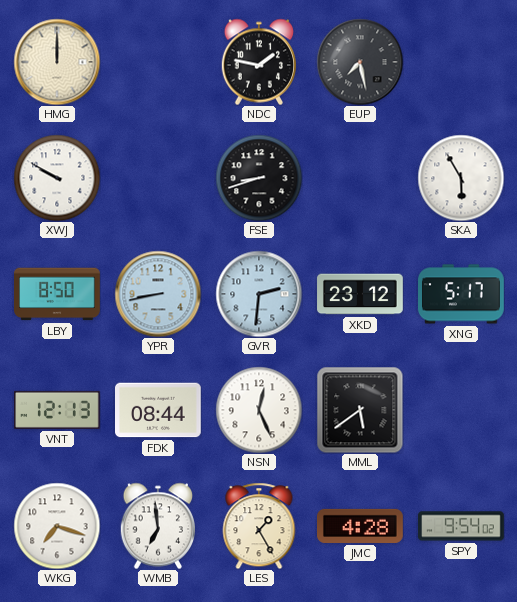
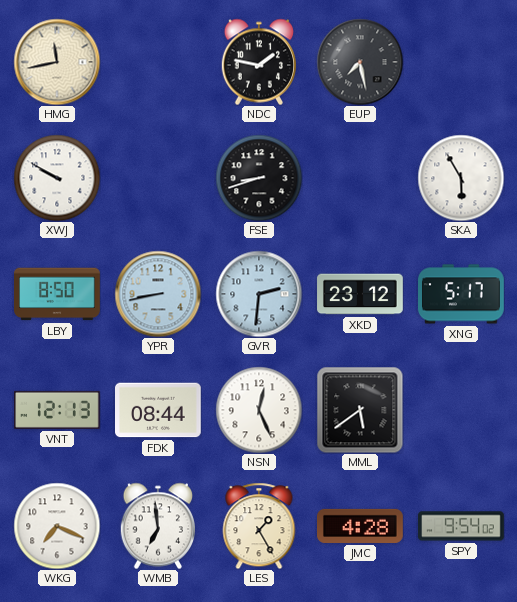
HMG: 12:00 -> 11:43
WKG: 7:18 -> 7:19
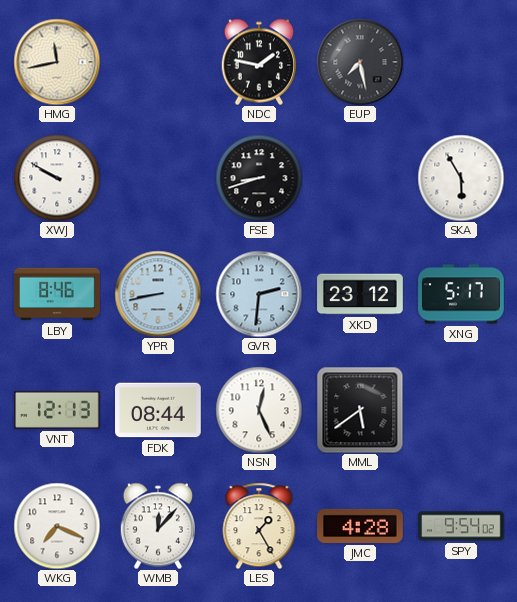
LBY: 8:50 -> 8:46
WMB: 6:59 -> 12:07
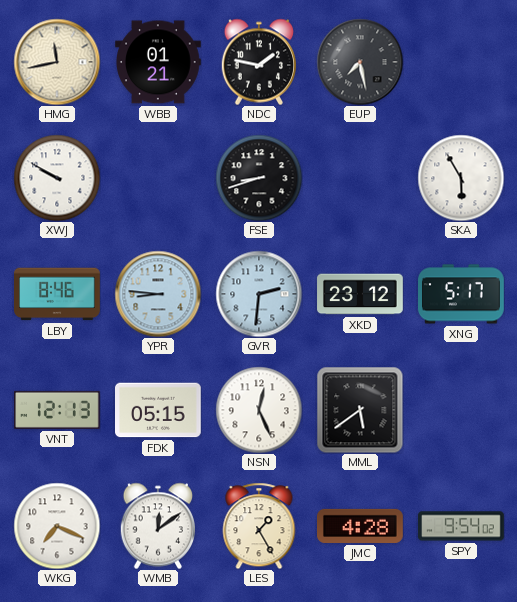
WBB: none -> 01:21
YPR: 8:43 -> 8:46
FDK: 08:44 -> 05:15
WMB: 12:07 -> 12:09
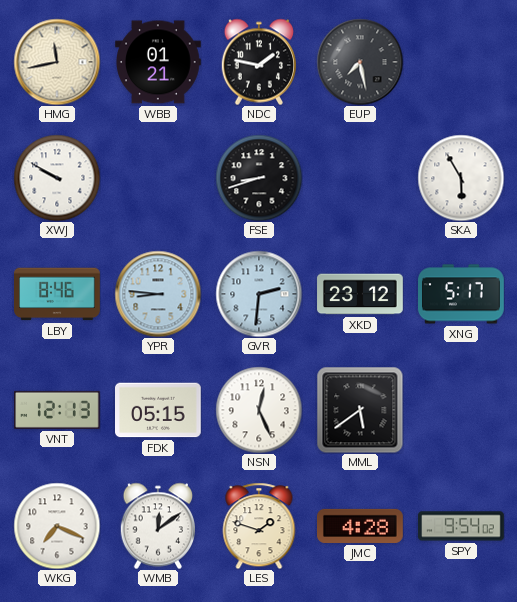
LES: 1:25 -> 1:48
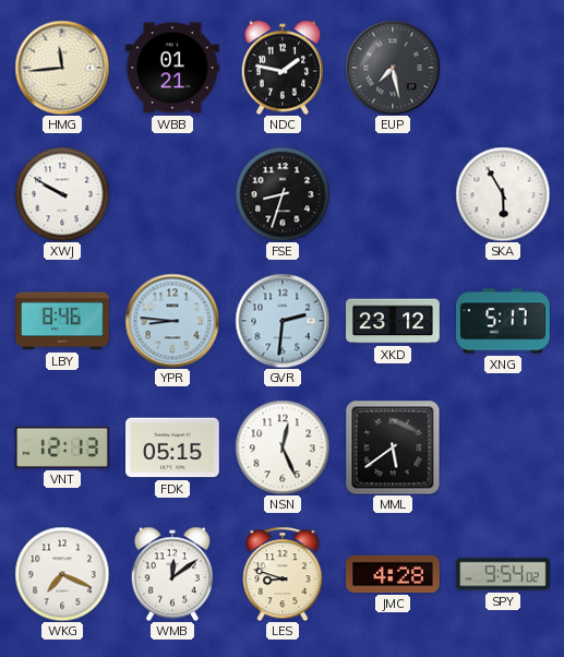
HMG: 11:43 -> 11:44
FSE: 8:42 -> 8:33
LES: 1:48 -> 8:48
